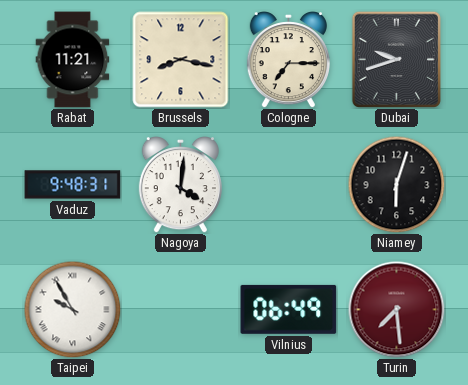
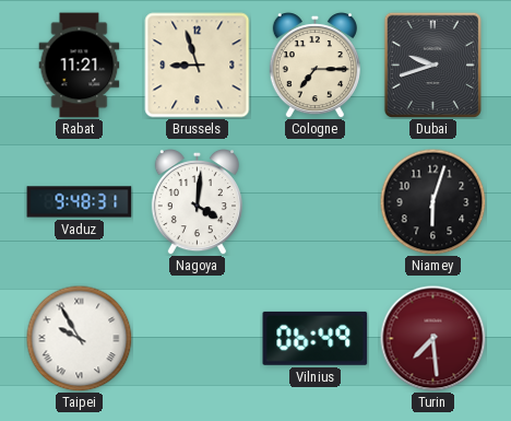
Brussels: 8:17 -> 8:57
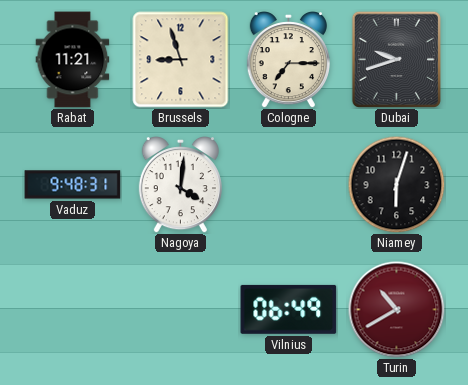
Taipei: 9:55 -> none
Turin: 7:29 -> 10:40
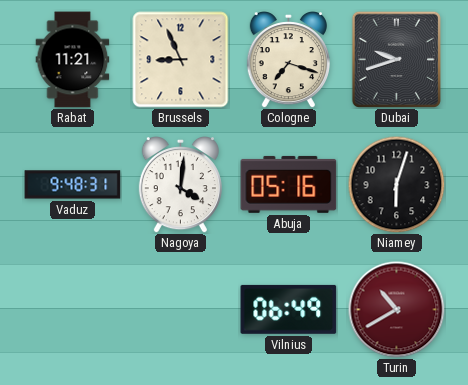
Brussels: 8:57 -> 8:56
Cologne: 7:15 -> 7:18
Abuja: none -> 05:16
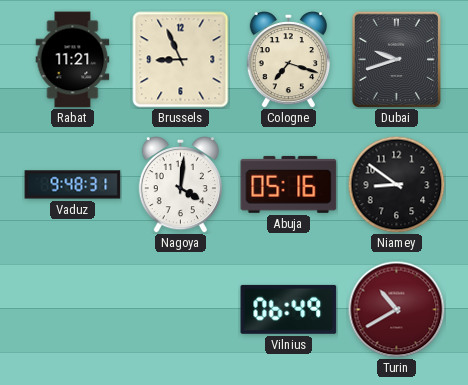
Niamey: 6:03 -> 8:51
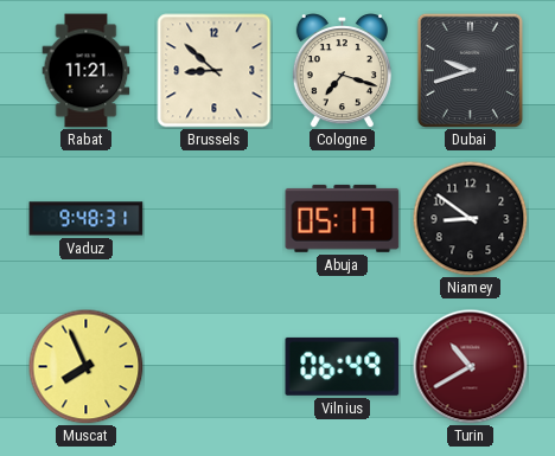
Brussels: 8:56 -> 8:52
Nagoya: 4:01 -> none
Abuja: 05:16 -> 05:17
Muscat: none -> 7:56
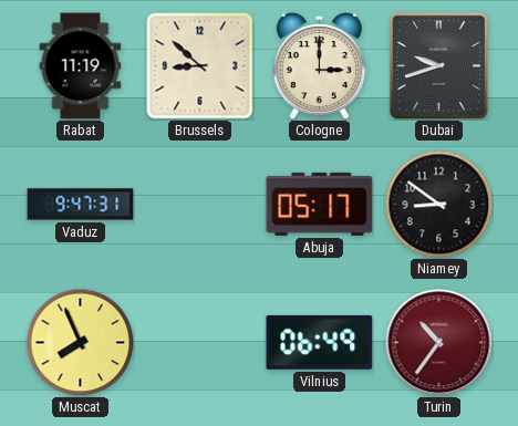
Rabat: 11:21 -> 11:19
Cologne: 7:18 -> 3:00
Vaduz: 9:48 -> 9:47
Turin: 10:40 -> 10:36
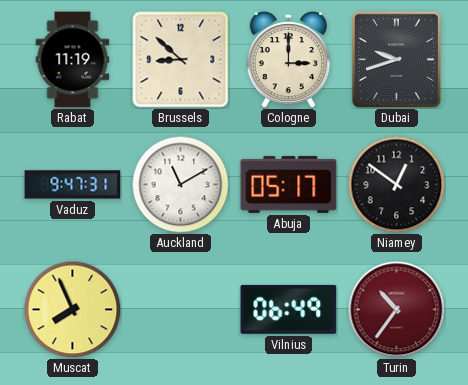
Auckland: none -> 11:10
Niamey: 8:51 -> 12:51
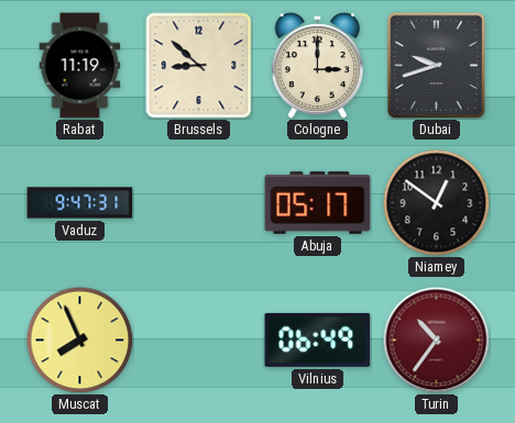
Auckland: 11:10 -> none
